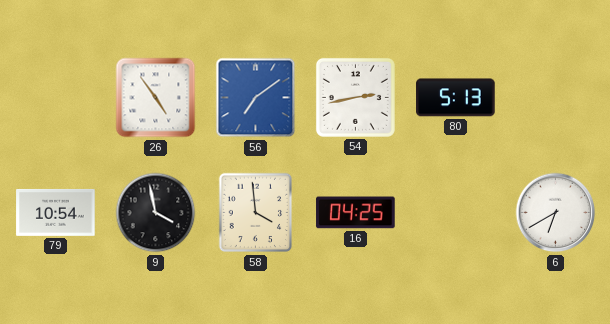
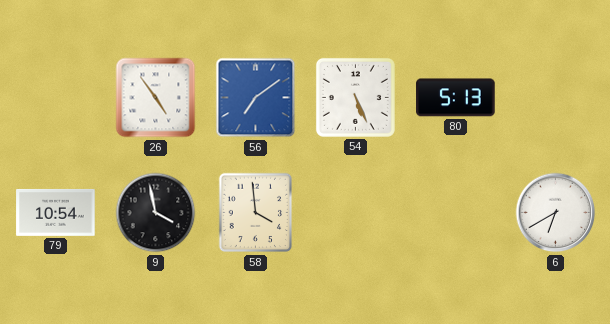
54: 2:43 -> 5:26
16: 04:25 -> none
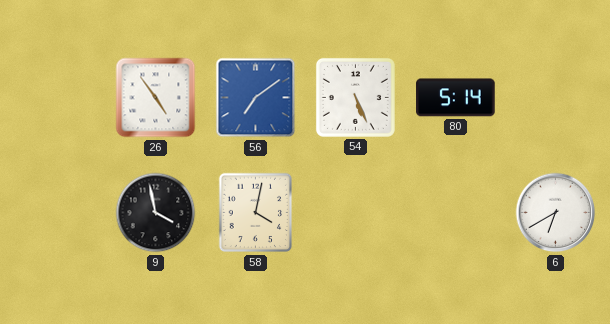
80: 5:13 -> 5:14
79: 10:54 -> none
58: 3:59 -> 4:02
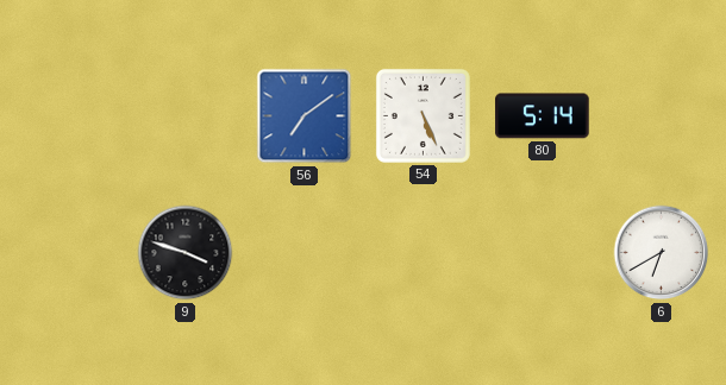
26: 4:54 -> none
9: 3:58 -> 3:48
58: 4:02 -> none
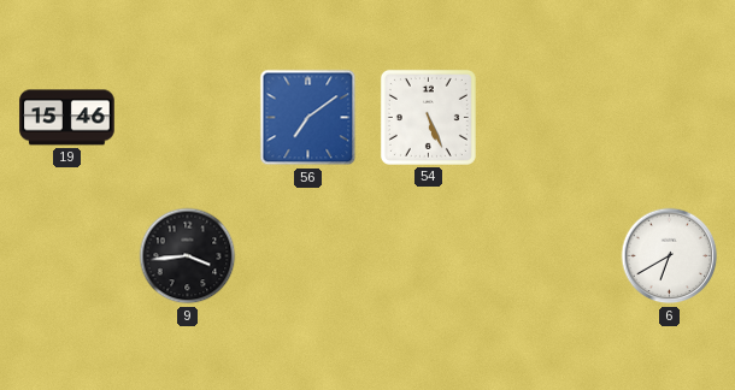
19: none -> 15:46
80: 5:14 -> none
9: 3:48 -> 3:44
